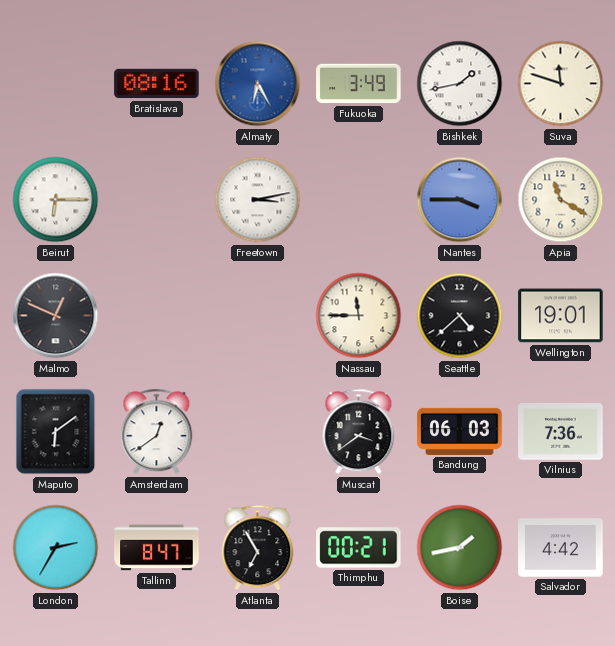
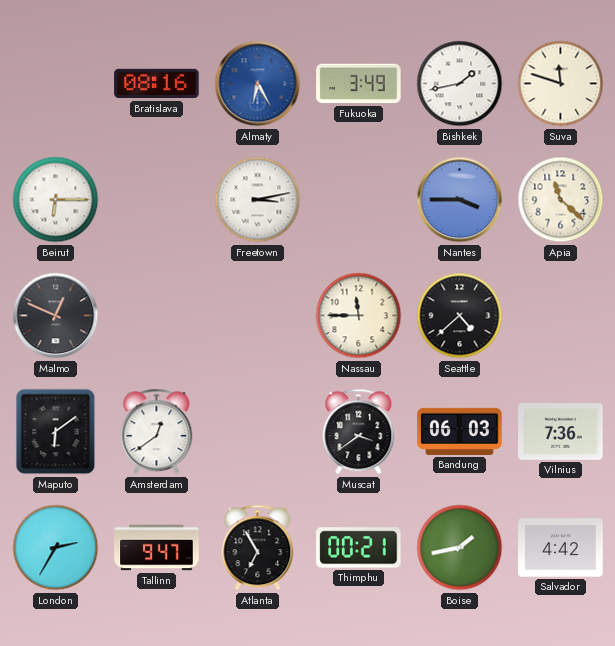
Apia: 11:20 -> 11:22
Wellington: 19:01 -> none
Tallinn: 8:47 -> 9:47
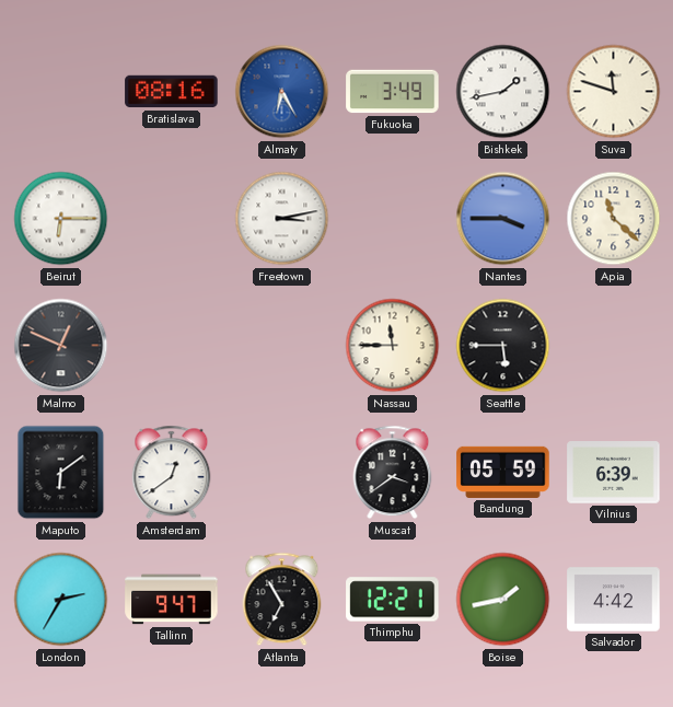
Seattle: 4:38 -> 5:45
Bandung: 06:03 -> 05:59
Vilnius: 7:36 -> 6:39
Thimphu: 00:21 -> 12:21
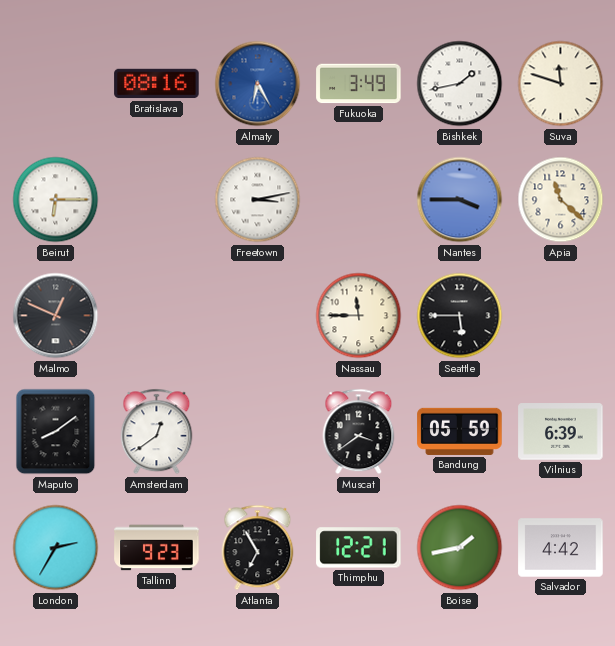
Maputo: 6:09 -> 8:09
Tallinn: 9:47 -> 9:23
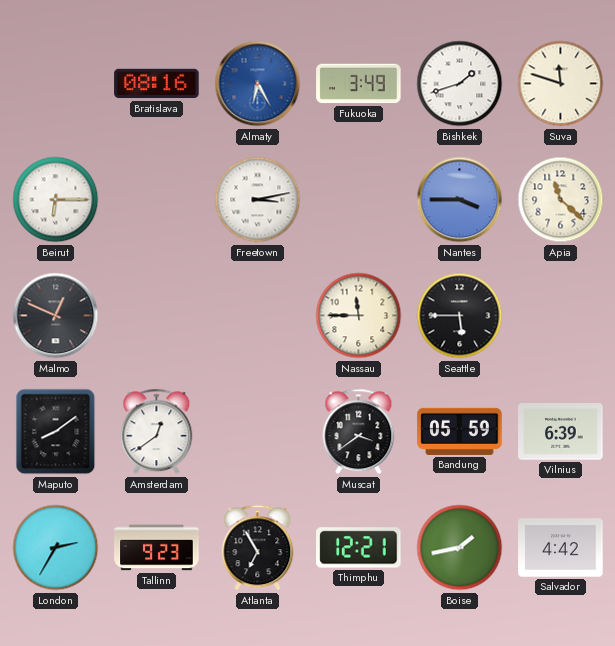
Bishkek: 1:43 -> 1:42
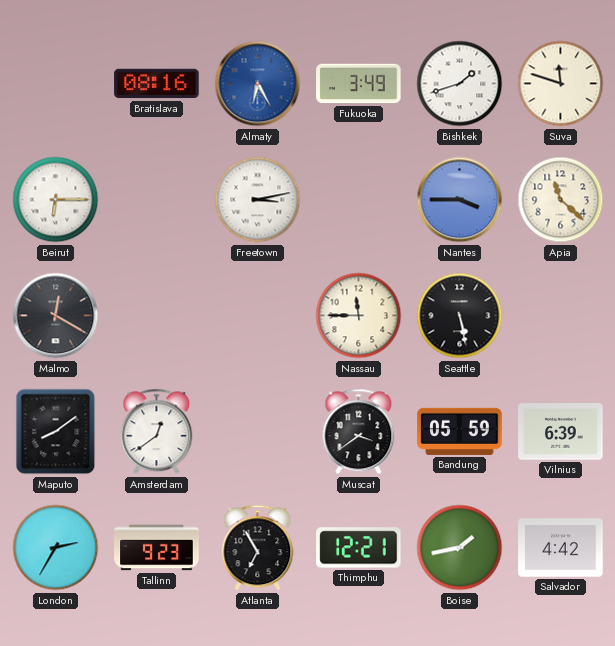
Malmo: 12:49 -> 12:20
Seattle: 5:45 -> 5:28
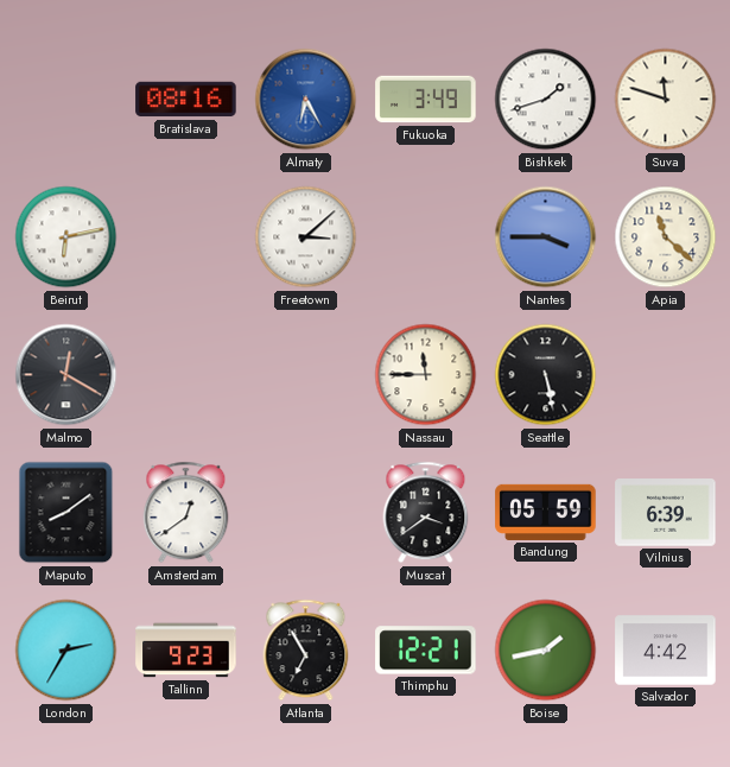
Beirut: 6:15 -> 6:13
Freetown: 3:13 -> 3:08
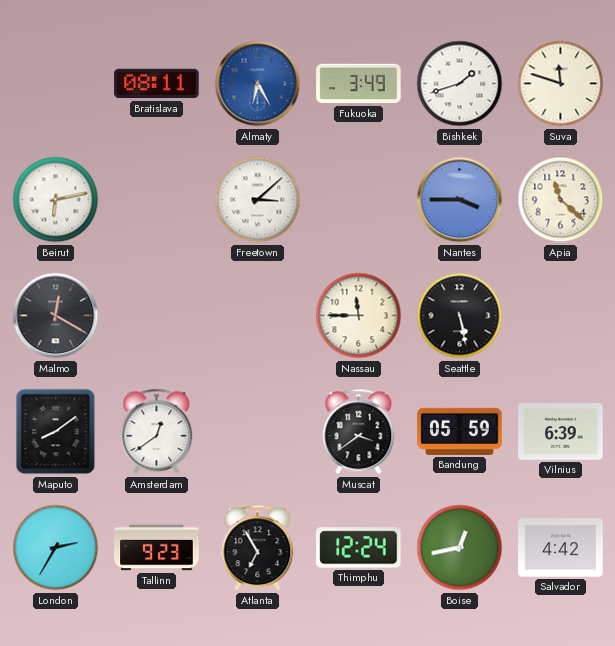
Bratislava: 08:16 -> 08:11
Thimphu: 12:21 -> 12:24
Boise: 1:43 -> 12:43
